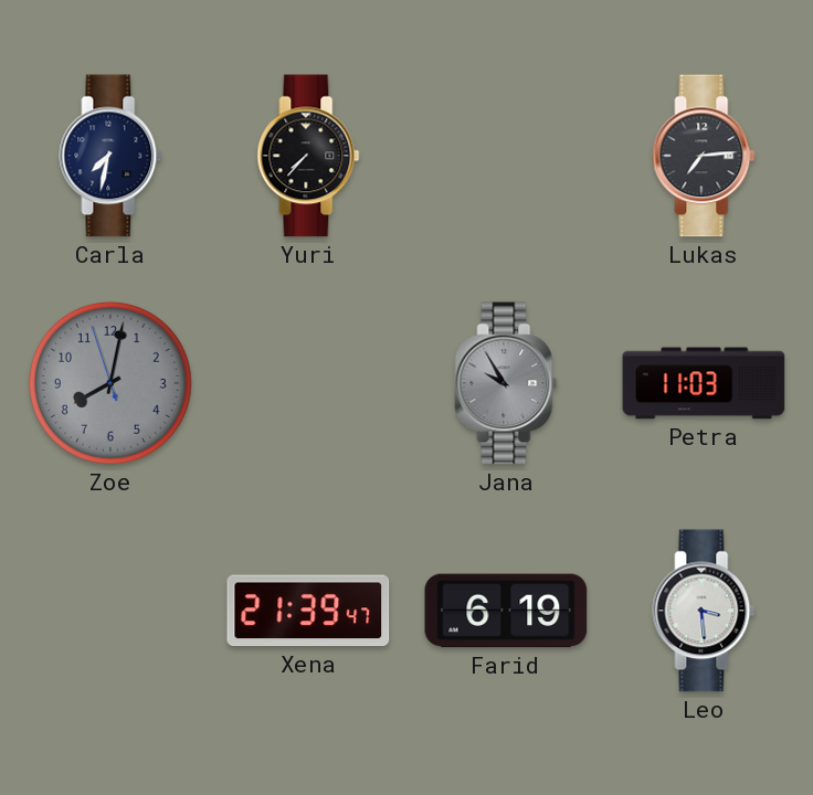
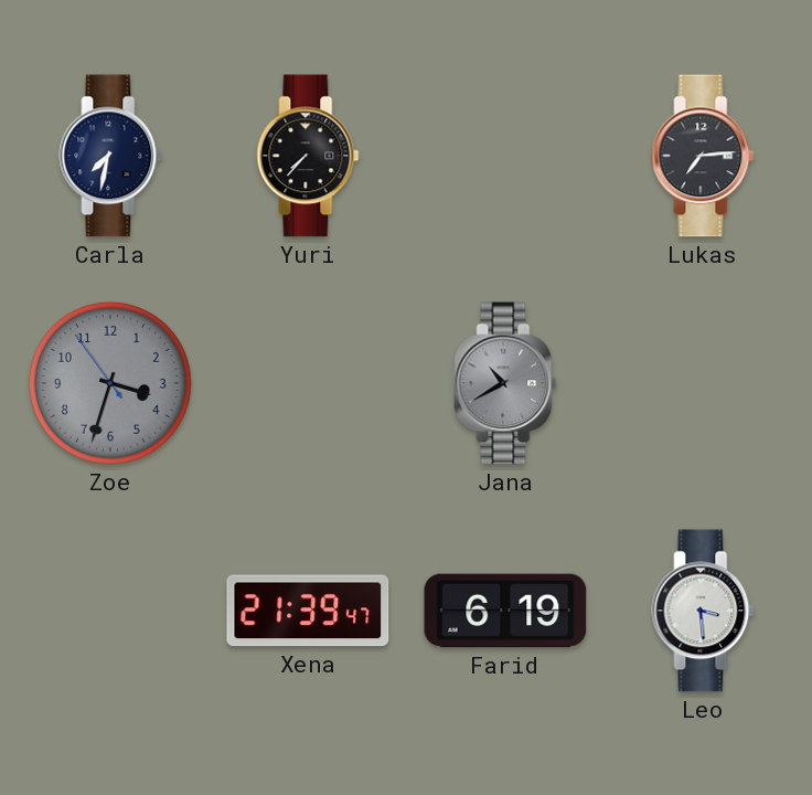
Zoe: 8:01 -> 3:32
Jana: 9:55 -> 10:40
Petra: 11:03 -> none
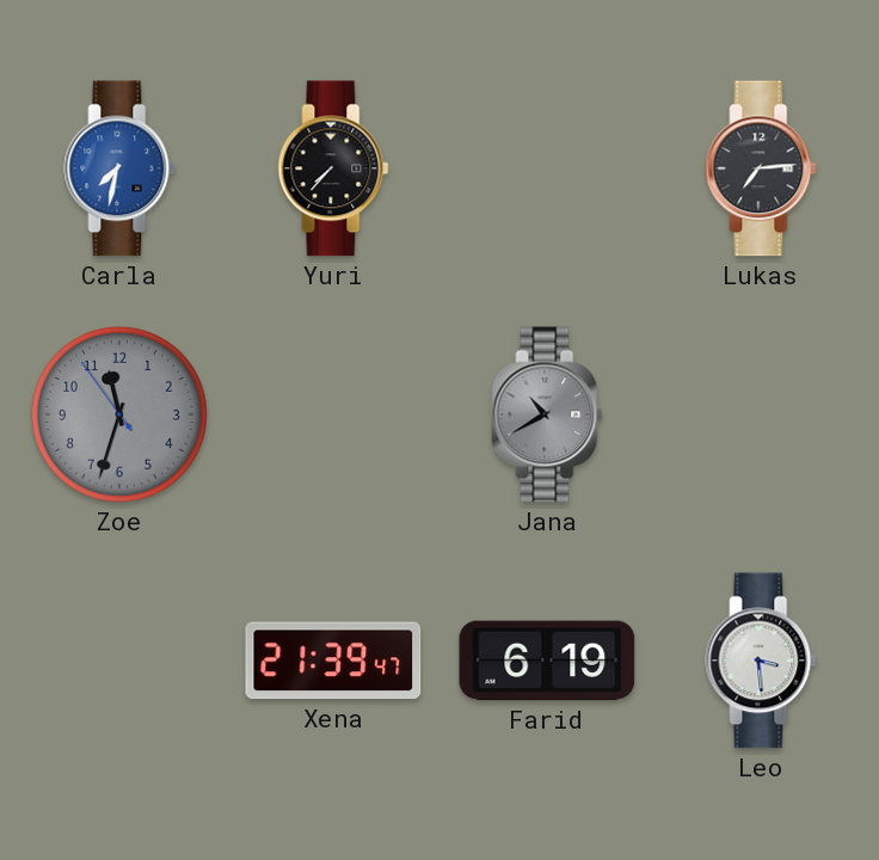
Carla dial: navy -> blue
Zoe: 3:32 -> 11:32
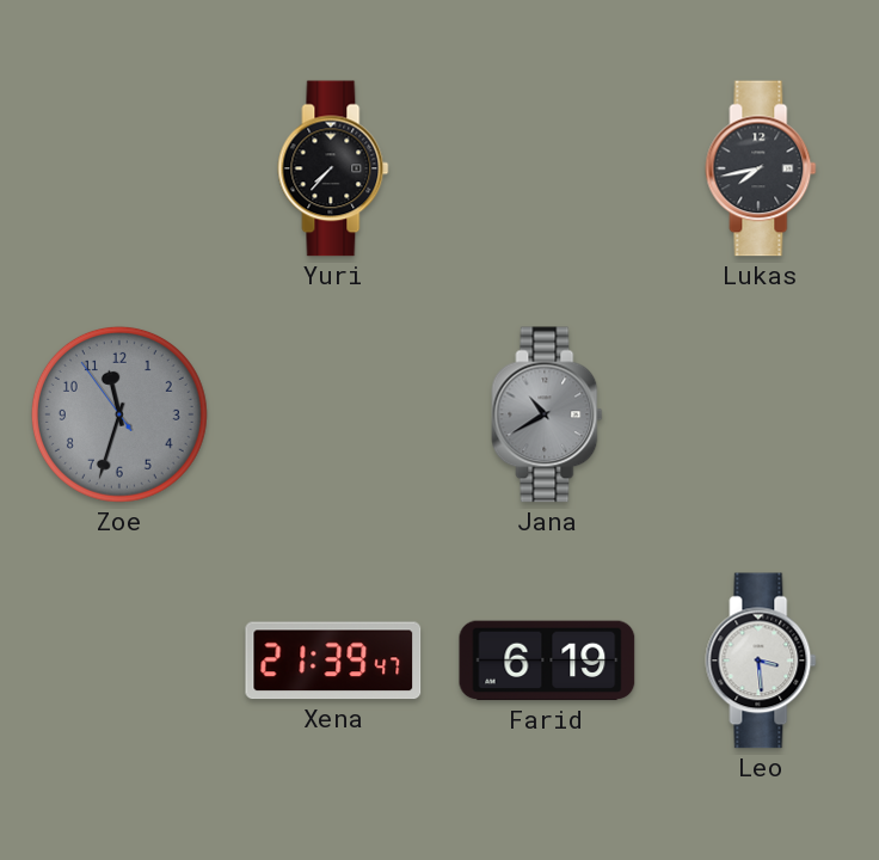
Carla: 7:32 -> none
Lukas: 7:14 -> 7:43
